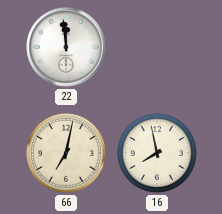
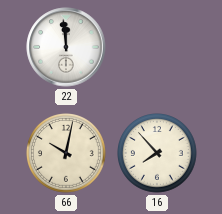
66: 7:02 -> 10:02
16: 7:58 -> 7:53
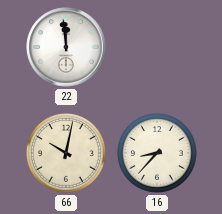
16: 7:53 -> 8:37
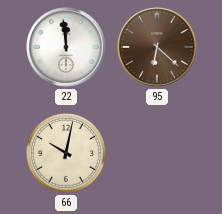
95: none -> 6:22
16: 8:37 -> none
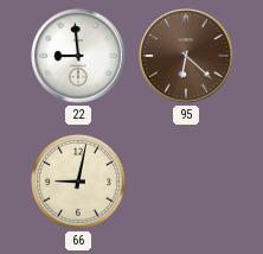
22: 11:59 -> 8:59
66: 10:02 -> 9:02
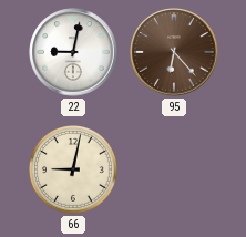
22: 8:59 -> 9:02
95: 6:22 -> 6:23
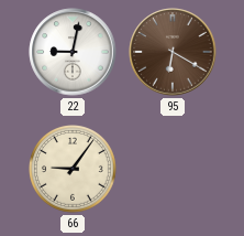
95: 6:23 -> 6:20
66: 9:02 -> 9:06
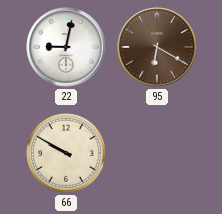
66: 9:06 -> 9:50
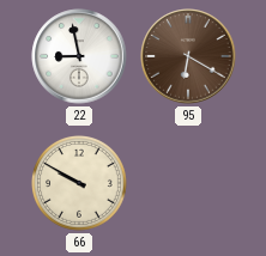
22: 9:02 -> 8:58
